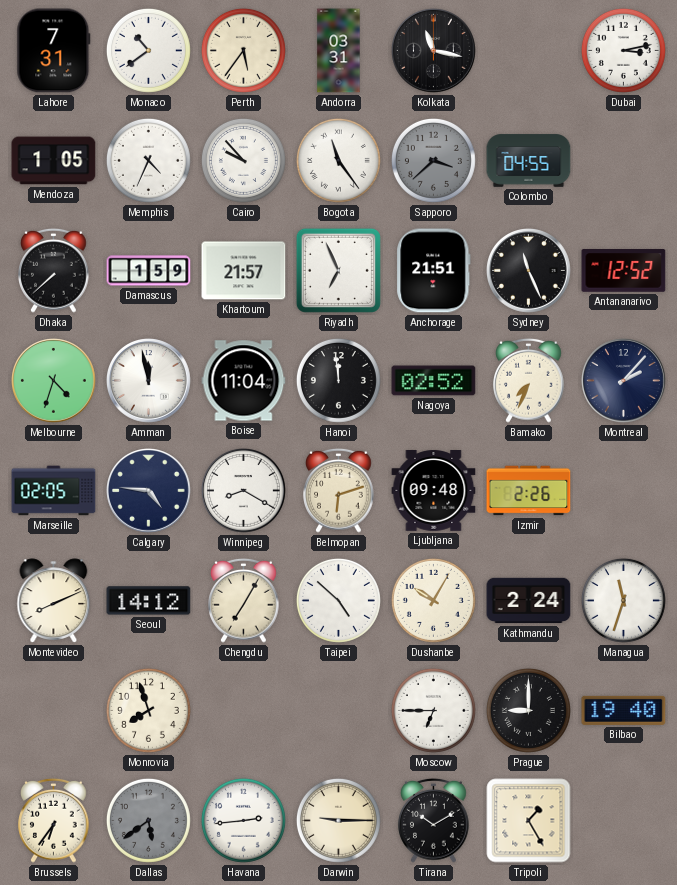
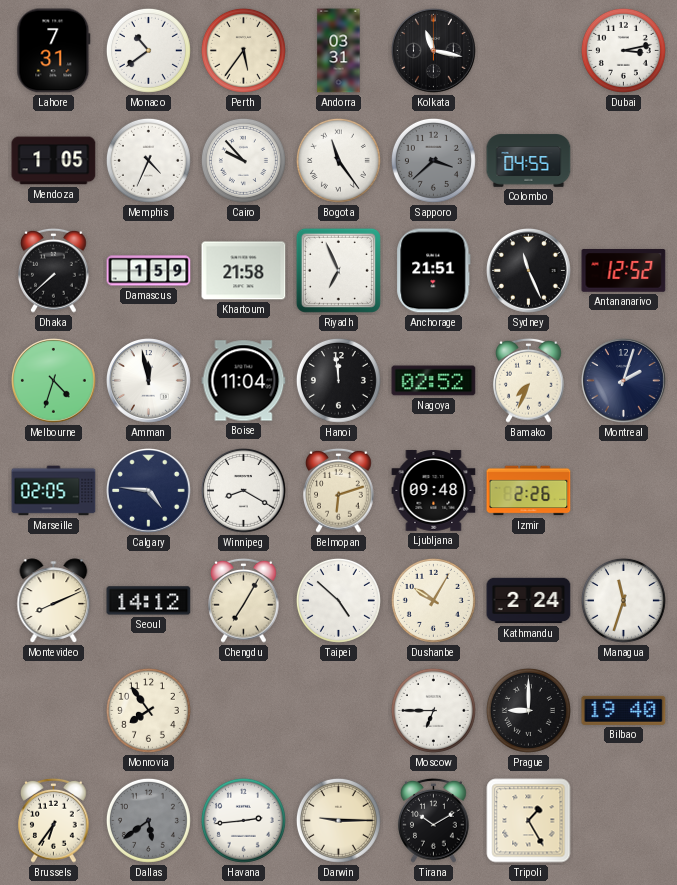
Khartoum: 21:57 -> 21:58
Montreal: 2:07 -> 2:03
Monrovia: 7:57 -> 7:54
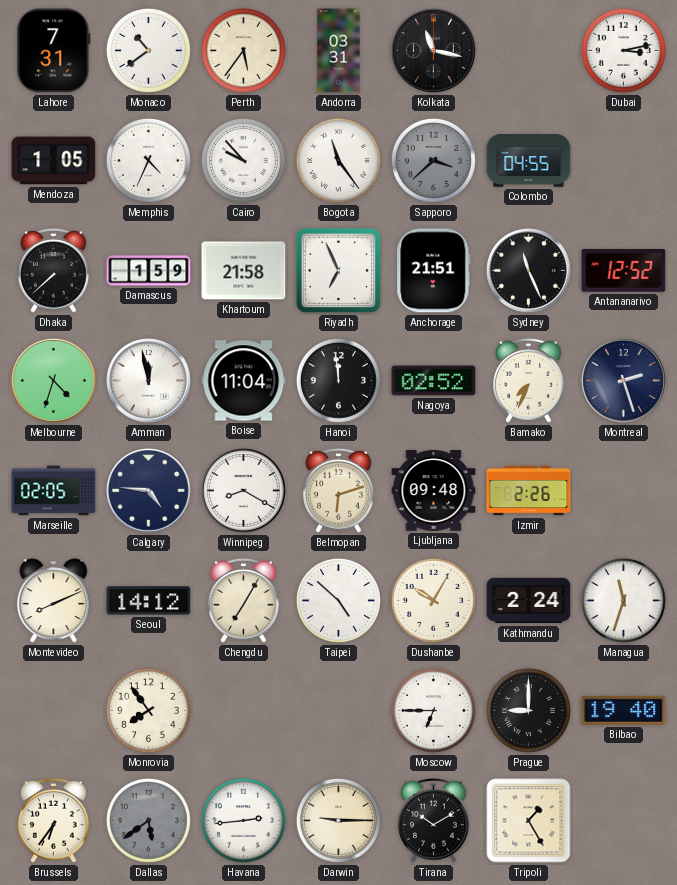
Montreal: 2:03 -> 2:27
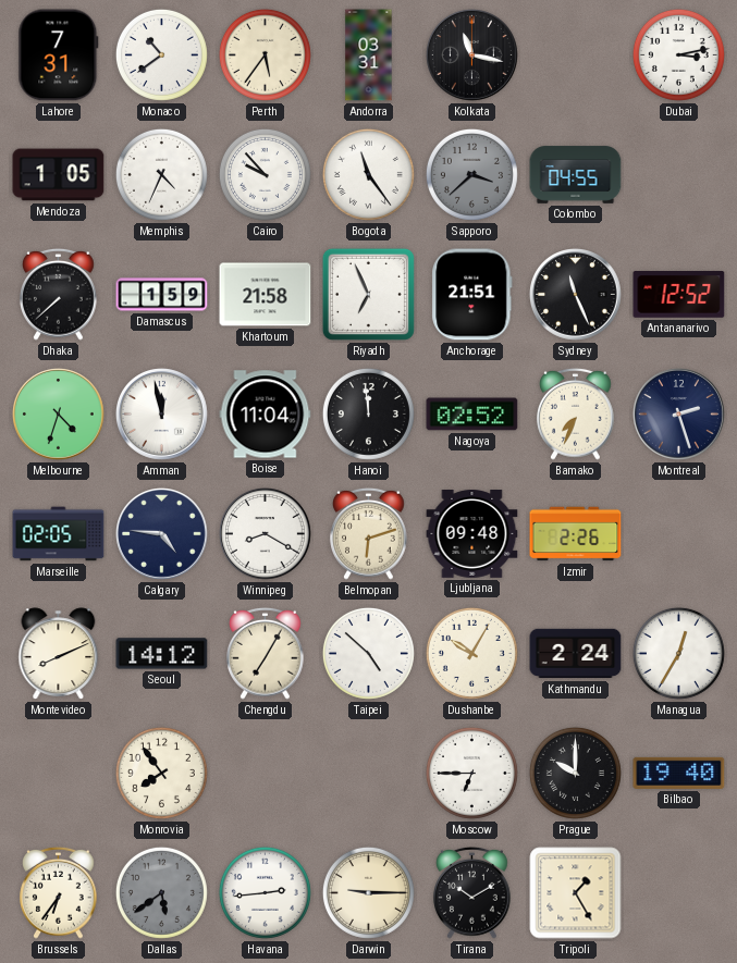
Managua: 11:33 -> 12:35
Prague: 9:00 -> 10:00
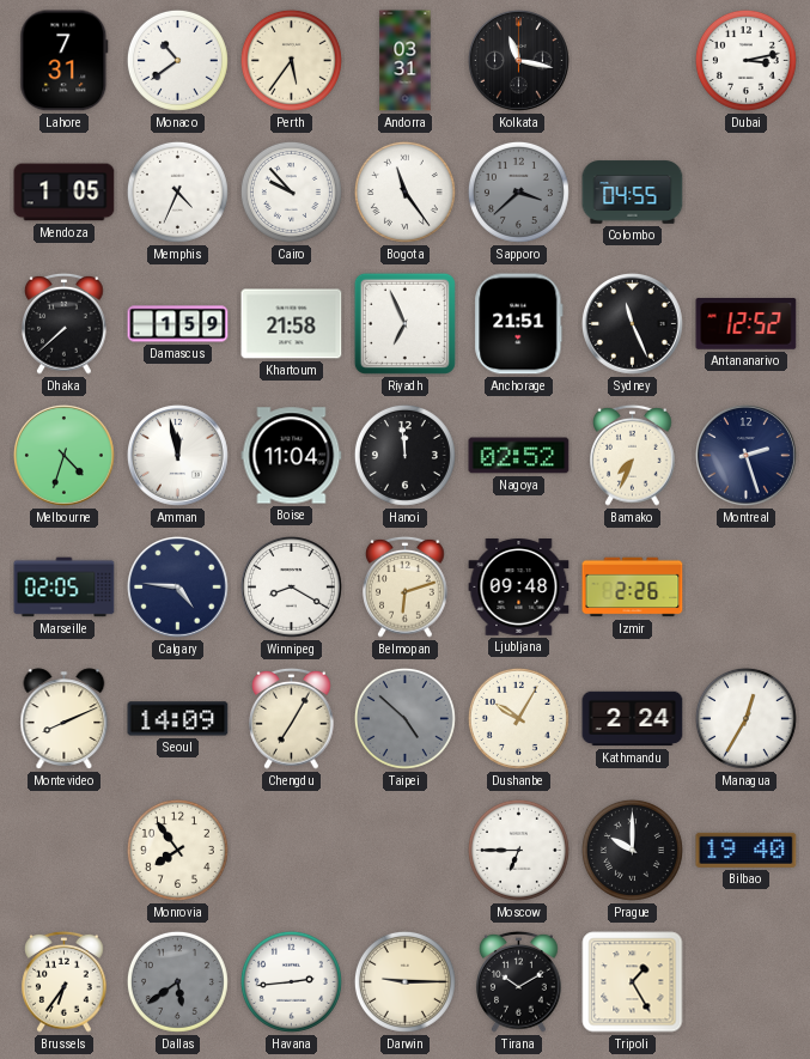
Seoul: 14:12 -> 14:09
Taipei dial: white -> grey
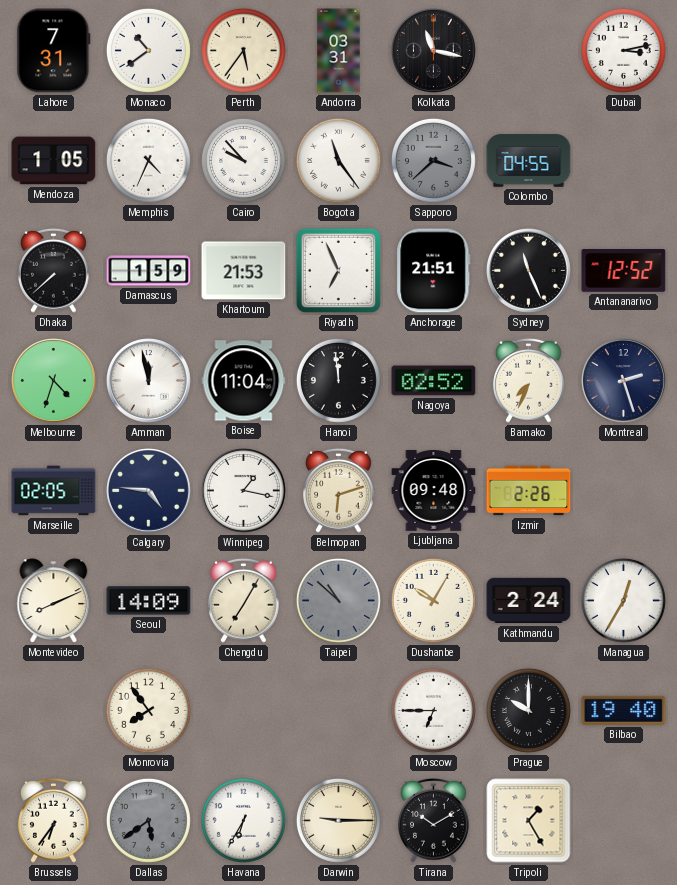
Khartoum: 21:58 -> 21:53
Winnipeg: 8:20 -> 1:17
Taipei: 4:52 -> 10:52
Havana: 2:44 -> 6:35
